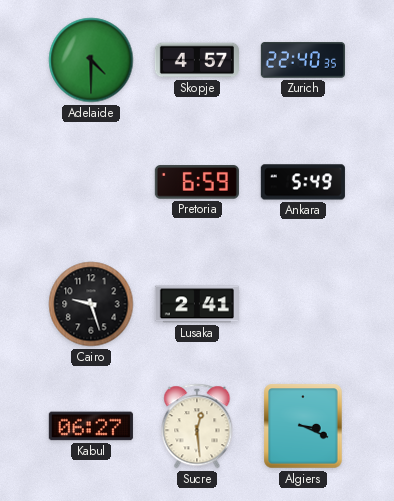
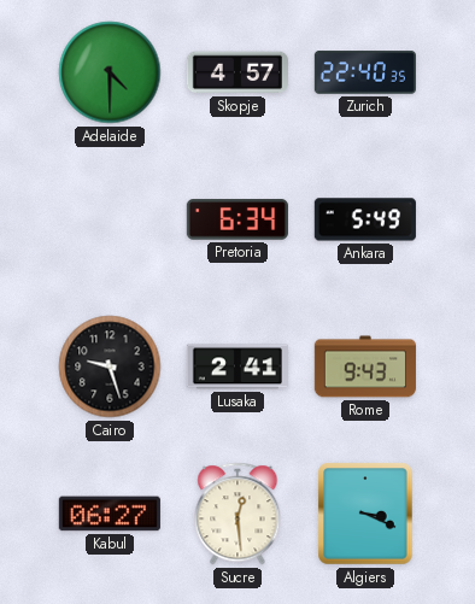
Pretoria: 6:59 -> 6:34
Rome: none -> 9:43
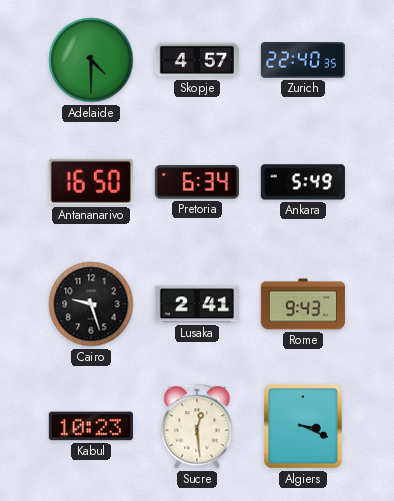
Antananarivo: none -> 16:50
Kabul: 06:27 -> 10:23
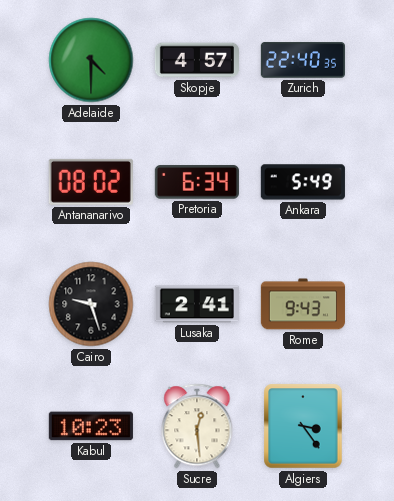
Antananarivo: 16:50 -> 08:02
Algiers: 3:19 -> 3:24
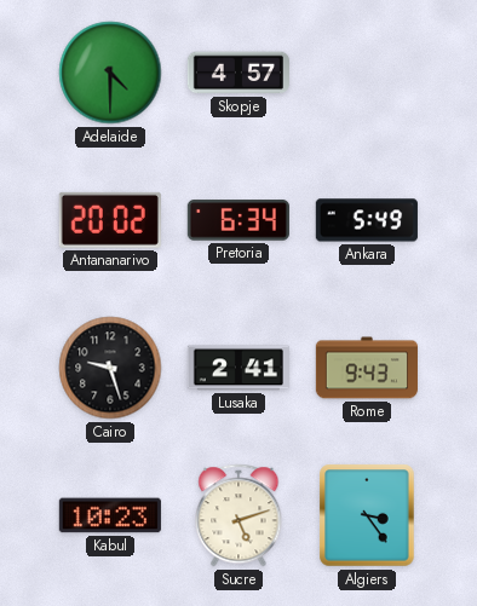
Zurich: 22:40 -> none
Antananarivo: 08:02 -> 20:02
Sucre: 12:29 -> 5:12
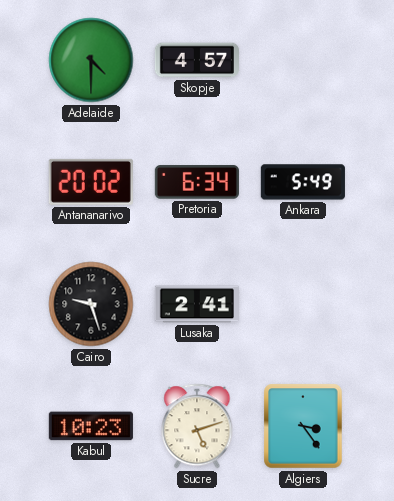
Rome: 9:43 -> none
